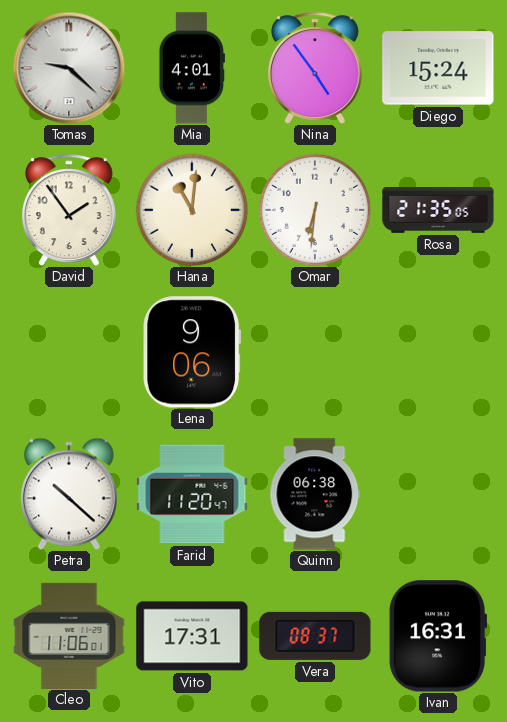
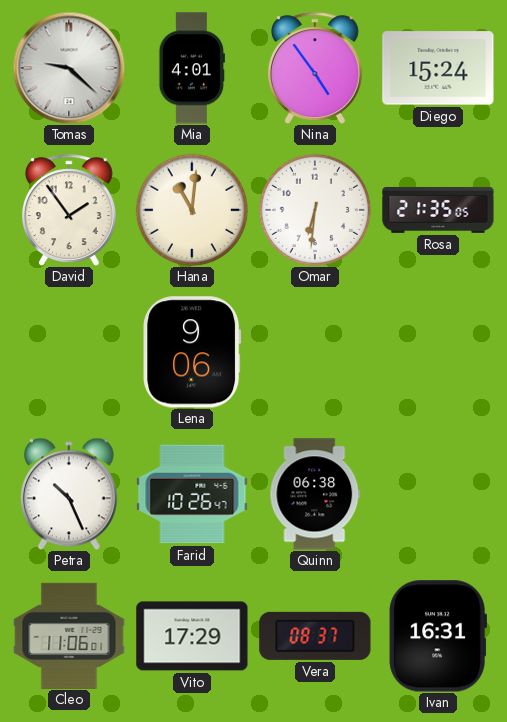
Petra: 10:22 -> 10:26
Farid: 11:20 -> 10:26
Vito: 17:31 -> 17:29
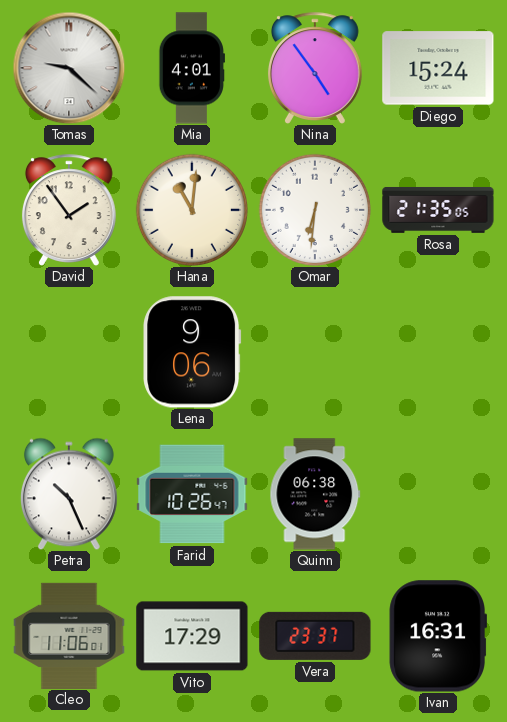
Vera: 08:37 -> 23:37
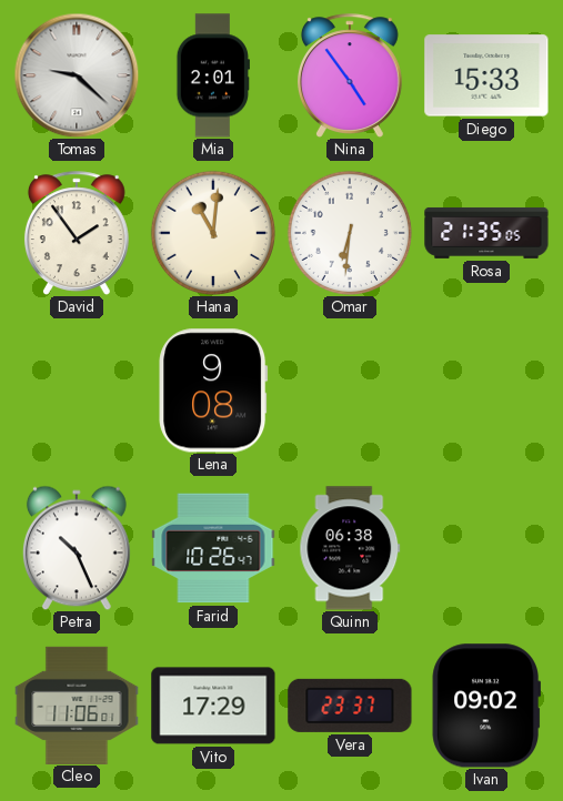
Mia: 4:01 -> 2:01
Diego: 15:24 -> 15:33
Lena: 9:06 -> 9:08
Ivan: 16:31 -> 09:02
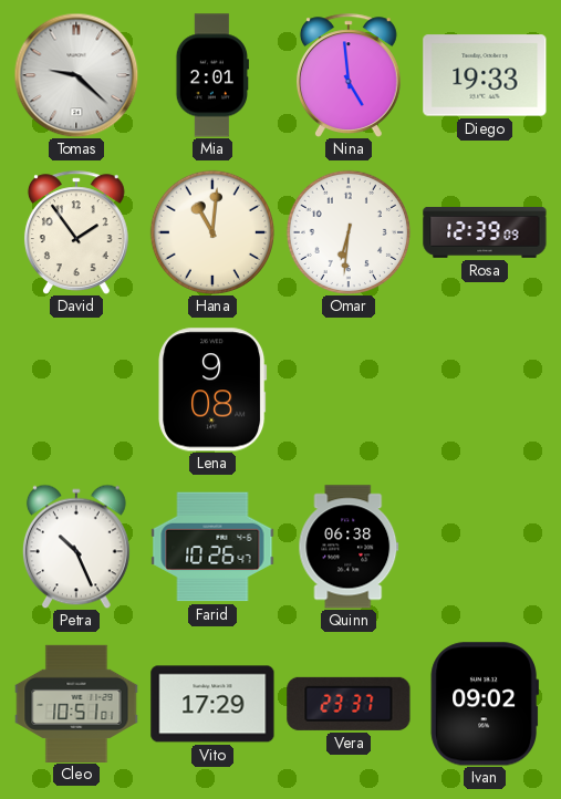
Nina: 4:54 -> 4:59
Diego: 15:33 -> 19:33
Rosa: 21:35 -> 12:39
Cleo: 11:06 -> 10:51
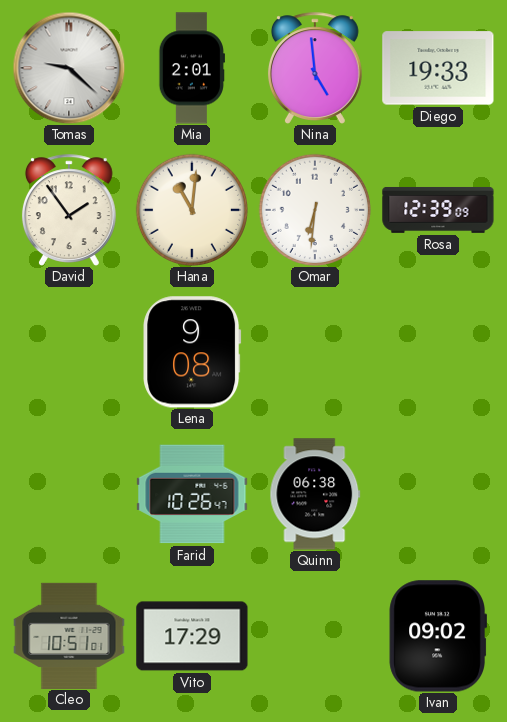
Petra: 10:26 -> none
Vera: 23:37 -> none
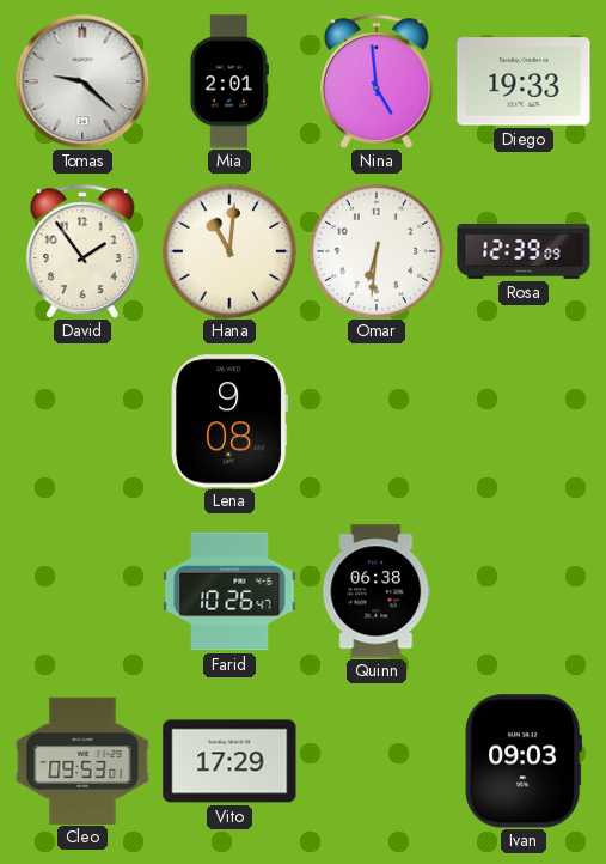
Cleo: 10:51 -> 09:53
Ivan: 09:02 -> 09:03
